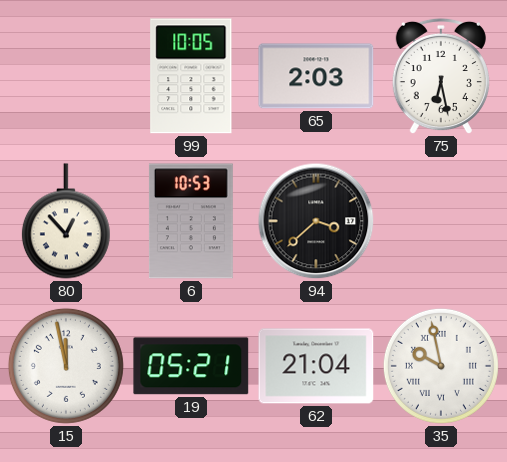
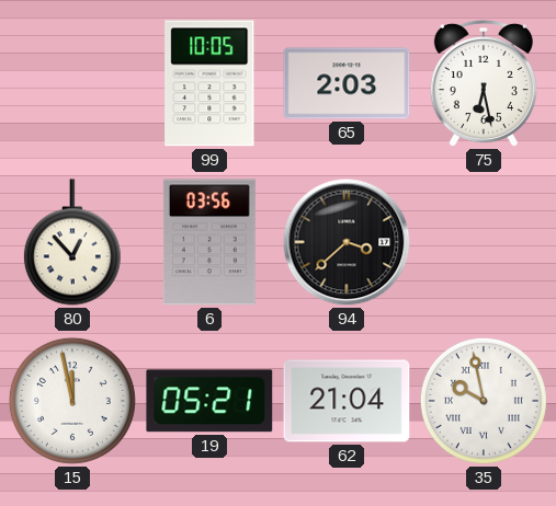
6: 10:53 -> 03:56
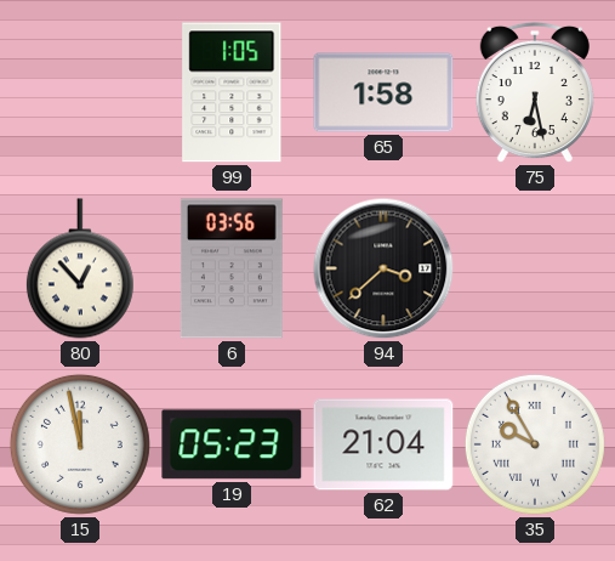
99: 10:05 -> 1:05
65: 2:03 -> 1:58
19: 05:21 -> 05:23
35: 9:58 -> 9:55
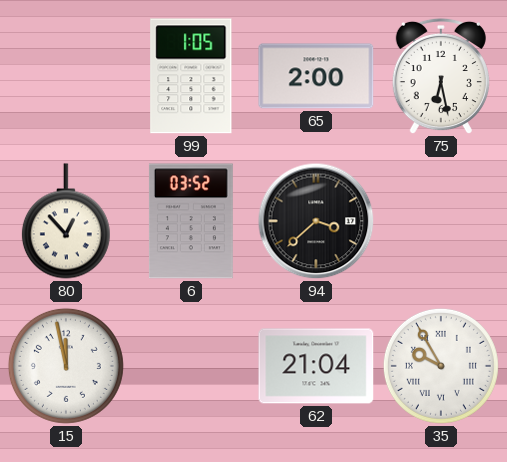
65: 1:58 -> 2:00
6: 03:56 -> 03:52
19: 05:23 -> none
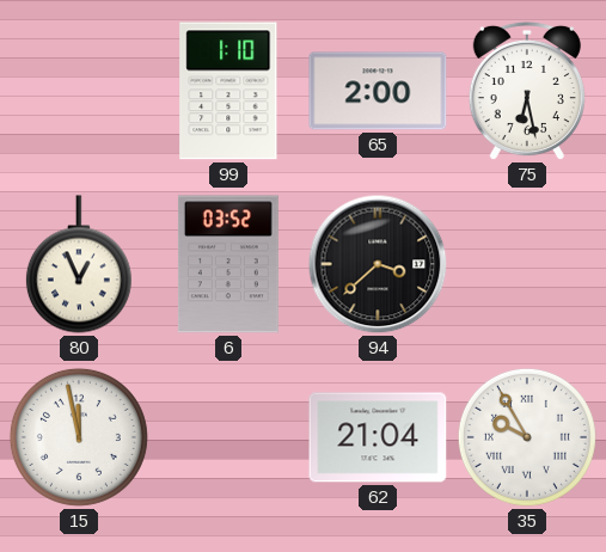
99: 1:05 -> 1:10
80: 12:53 -> 12:56
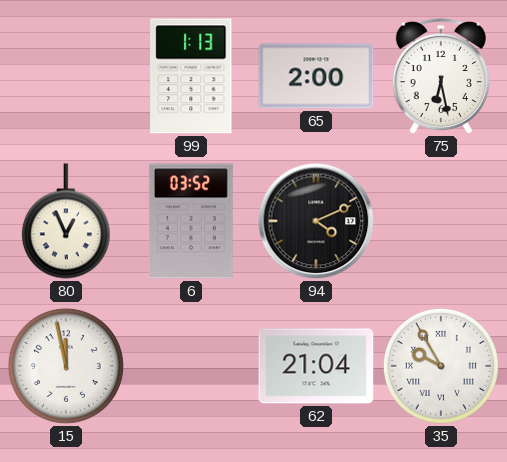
99: 1:10 -> 1:13
94: 3:38 -> 4:11
